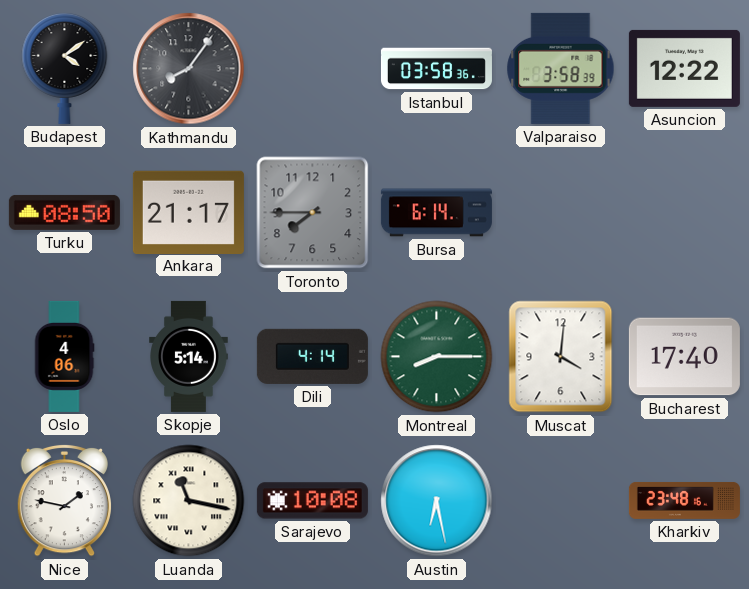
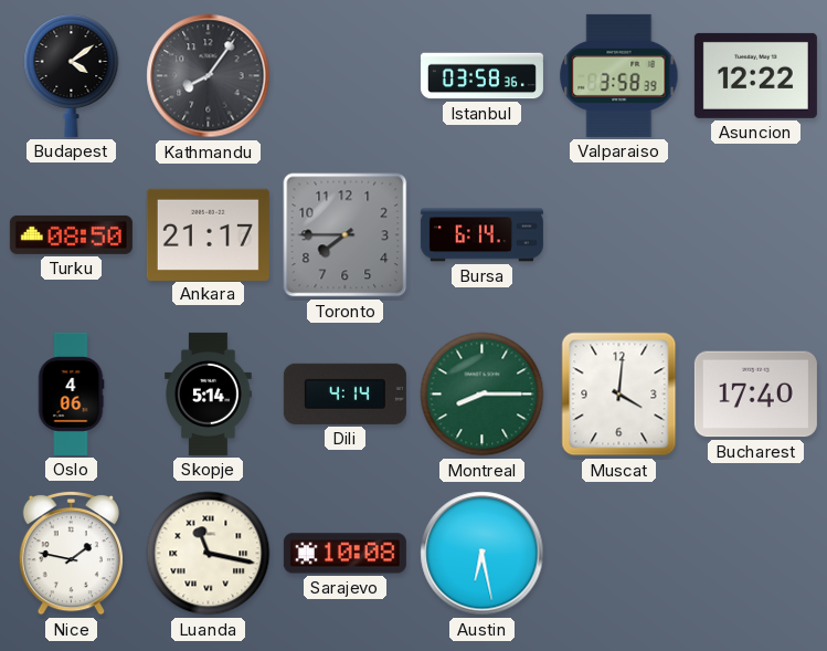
Kharkiv: 23:48 -> none
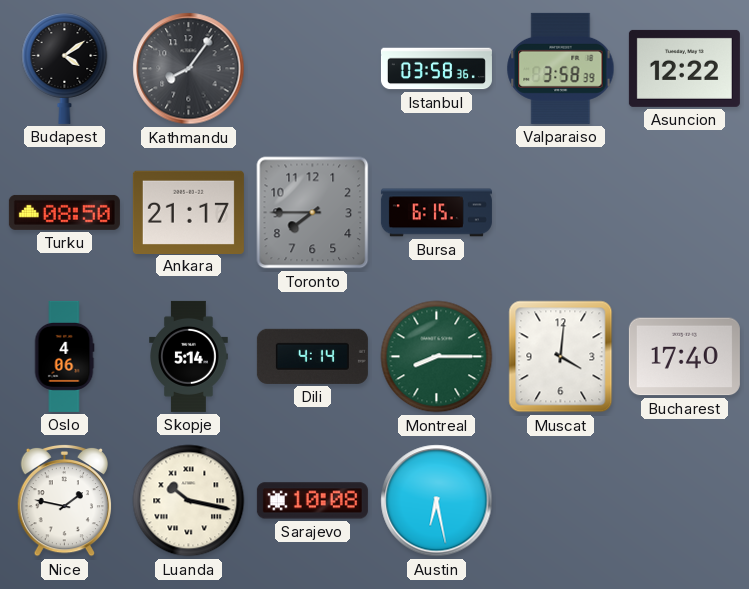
Bursa: 6:14 -> 6:15
Luanda: 11:17 -> 10:17
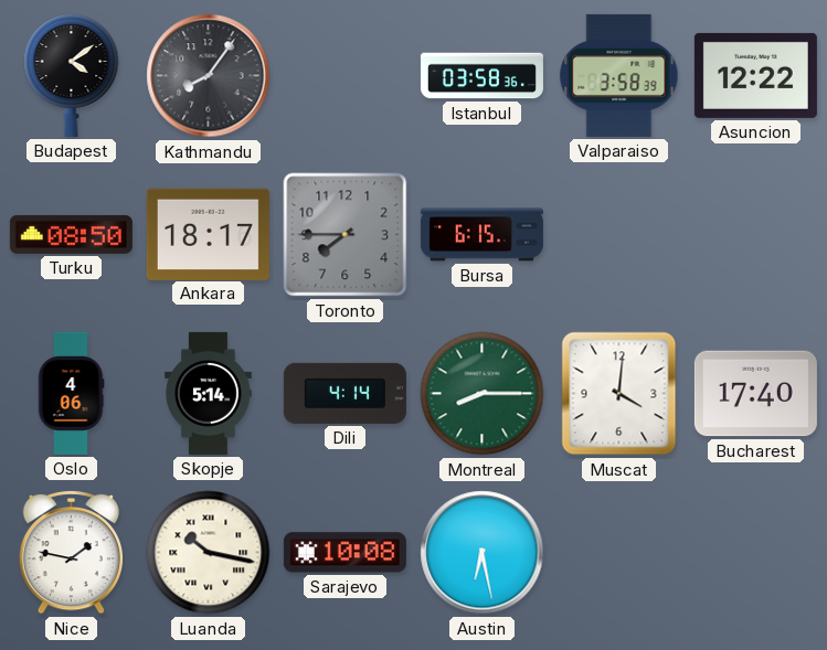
Ankara: 21:17 -> 18:17
